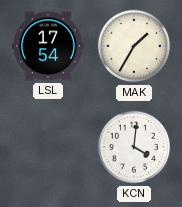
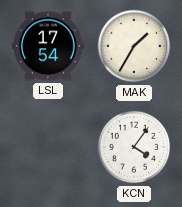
KCN: 4:01 -> 4:06
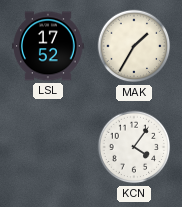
LSL: 17:54 -> 17:52
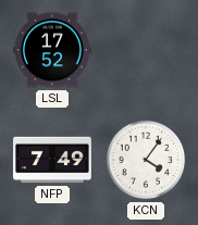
MAK: 1:35 -> none
NFP: none -> 7:49
